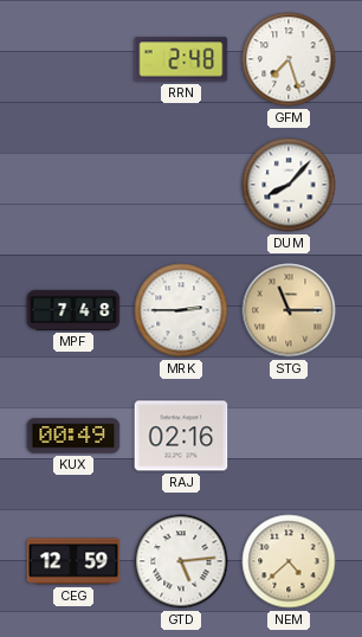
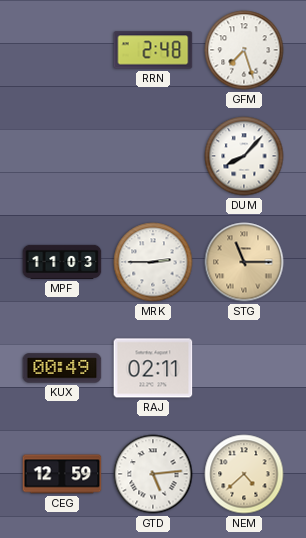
MPF: 7:48 -> 11:03
RAJ: 02:16 -> 02:11
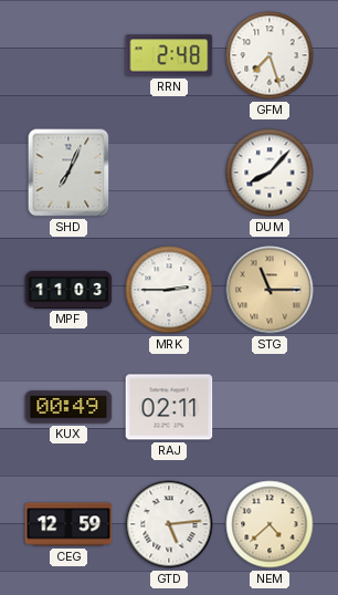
SHD: none -> 7:04
